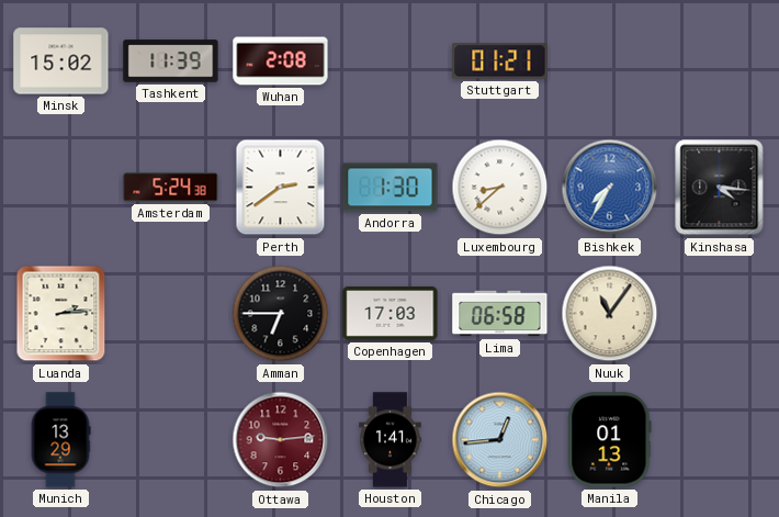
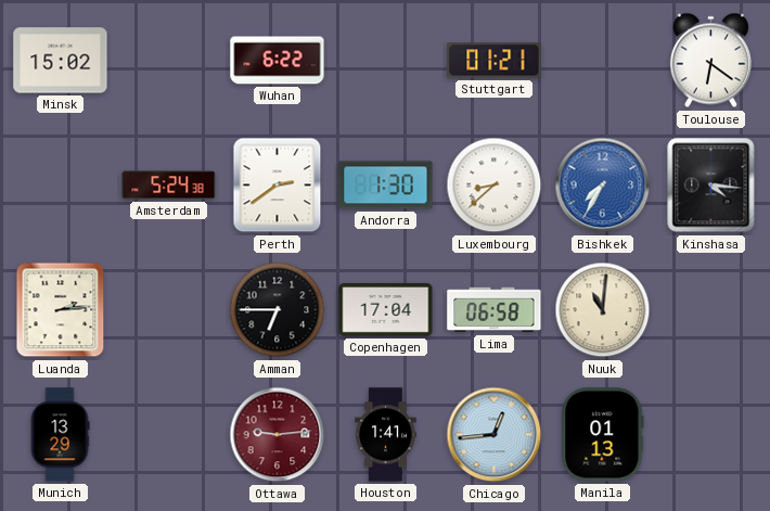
Tashkent: 11:39 -> none
Wuhan: 2:08 -> 6:22
Toulouse: none -> 6:21
Copenhagen: 17:03 -> 17:04
Nuuk: 11:06 -> 11:01
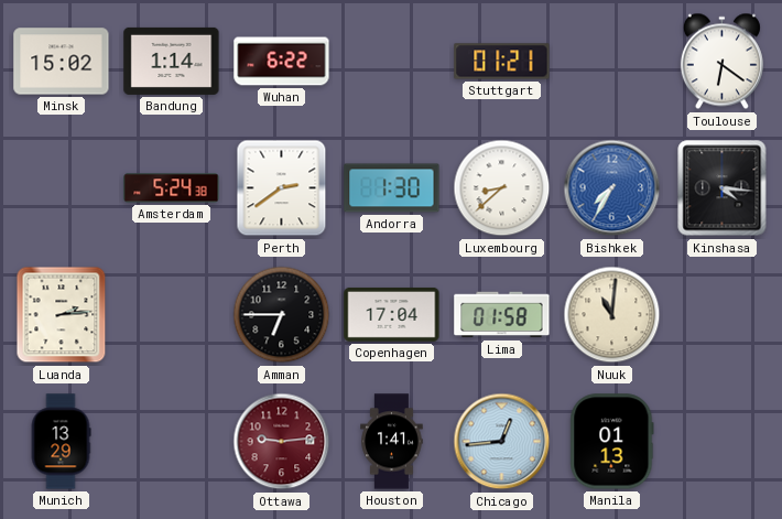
Bandung: none -> 1:14
Lima: 06:58 -> 01:58
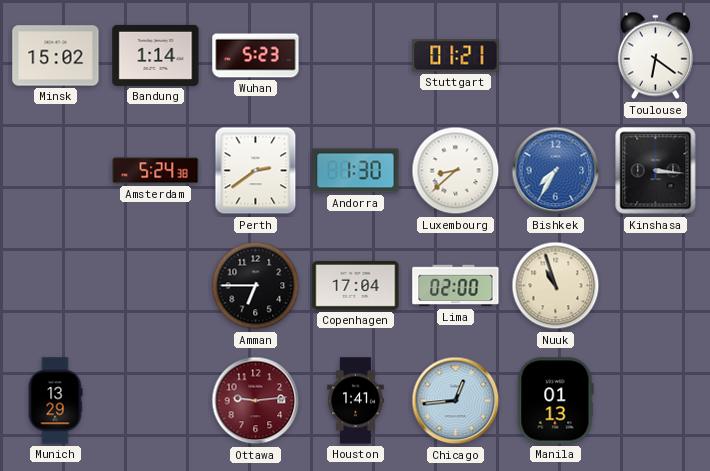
Wuhan: 6:22 -> 5:23
Kinshasa: 4:16 -> 3:16
Luanda: 2:14 -> none
Lima: 01:58 -> 02:00
Nuuk: 11:01 -> 10:57
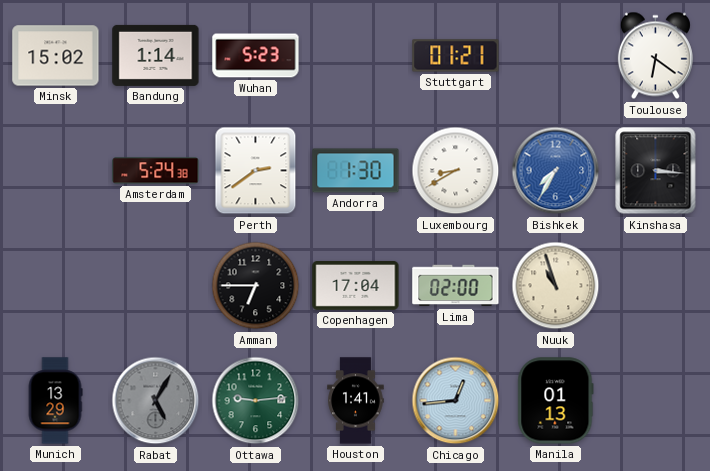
Luxembourg: 8:38 -> 8:40
Rabat: none -> 5:05
Ottawa dial: burgundy -> green
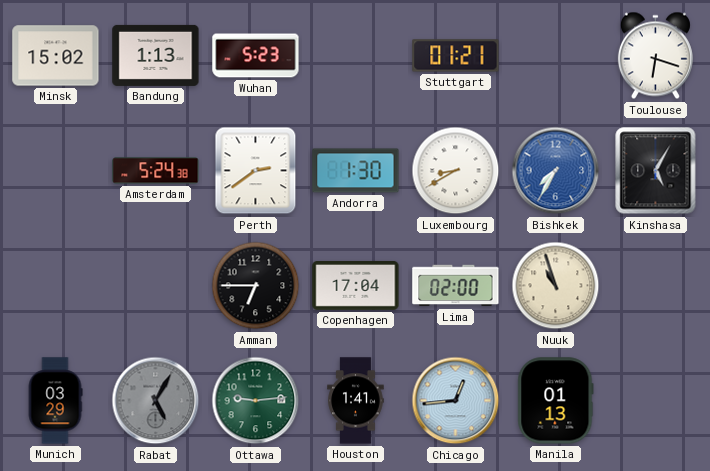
Bandung: 1:14 -> 1:13
Toulouse: 6:21 -> 6:18
Kinshasa: 3:16 -> 5:05
Munich: 13:29 -> 03:29
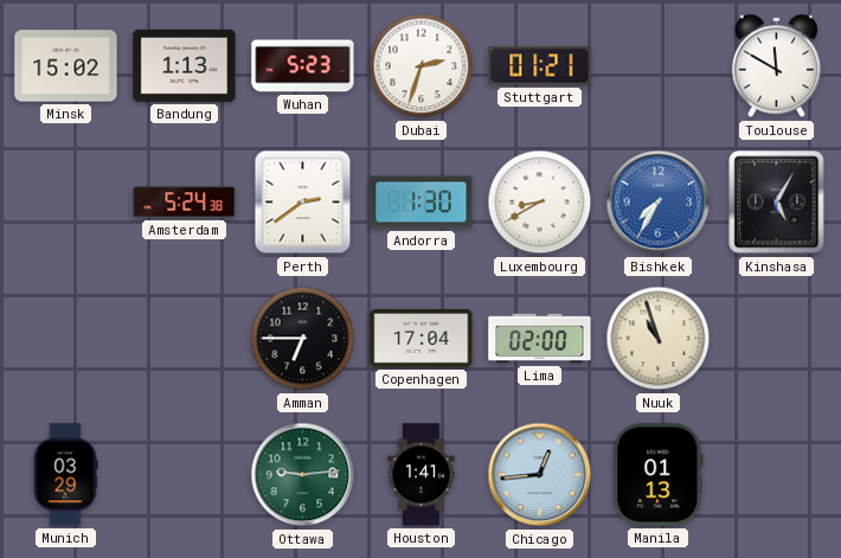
Dubai: none -> 2:33
Toulouse: 6:18 -> 11:50
Rabat: 5:05 -> none
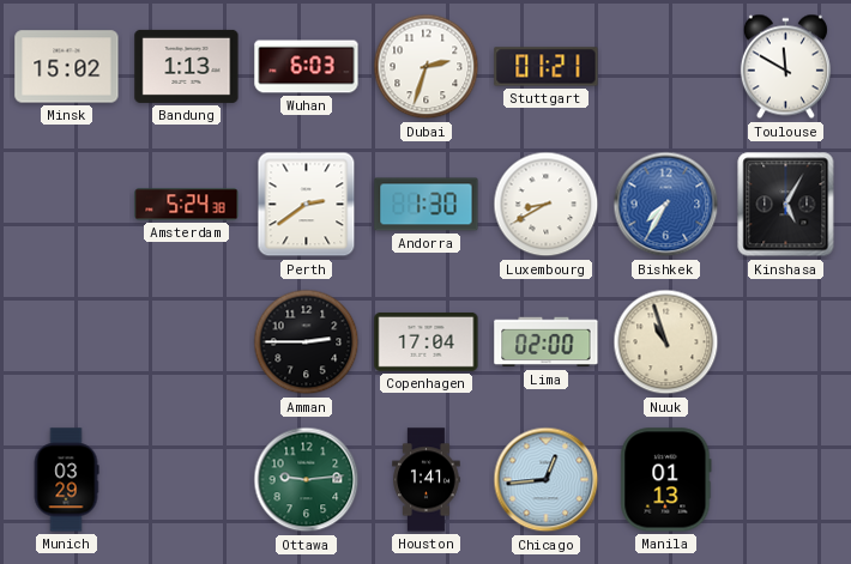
Wuhan: 5:23 -> 6:03
Amman: 6:45 -> 2:45
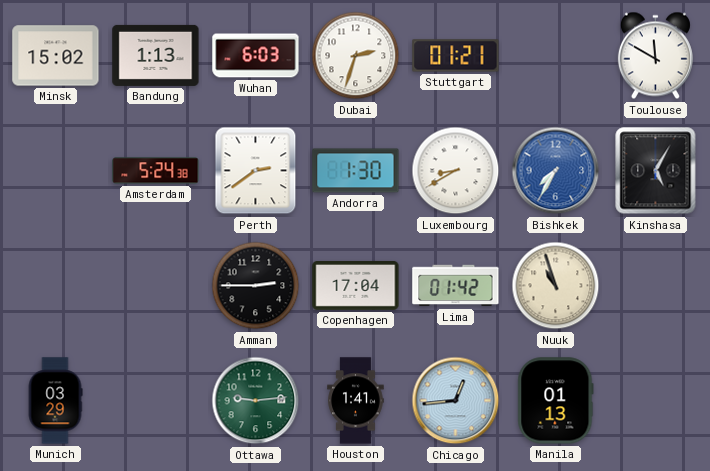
Lima: 02:00 -> 01:42
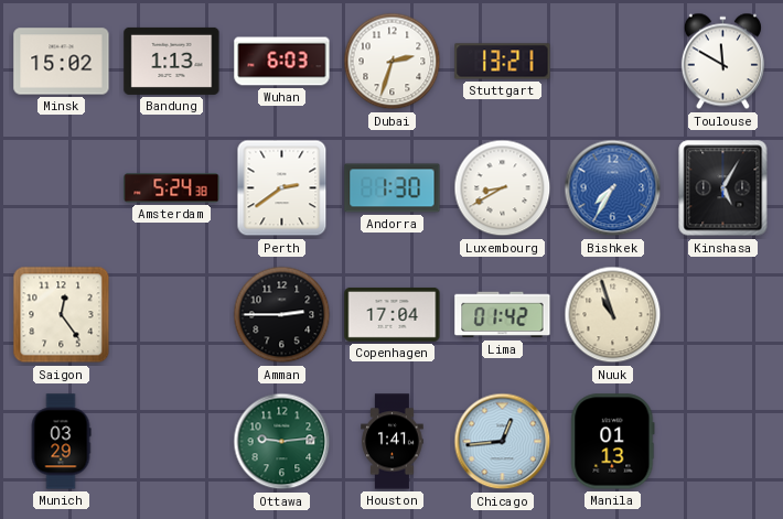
Stuttgart: 01:21 -> 13:21
Saigon: none -> 12:24
